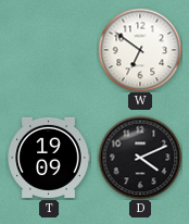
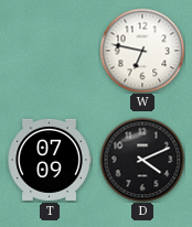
W: 6:51 -> 6:47
T: 19:09 -> 07:09
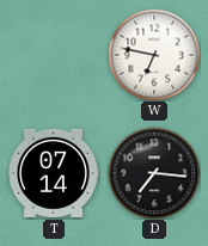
T: 07:09 -> 07:14
D: 4:11 -> 7:16
